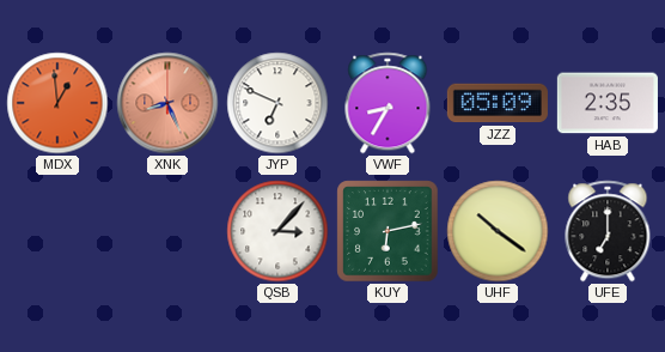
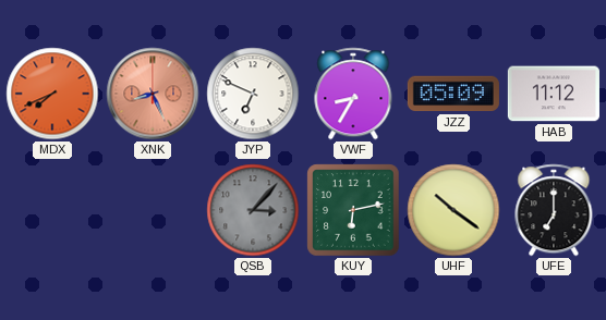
MDX: 12:59 -> 7:41
HAB: 2:35 -> 11:12
QSB dial: white -> grey
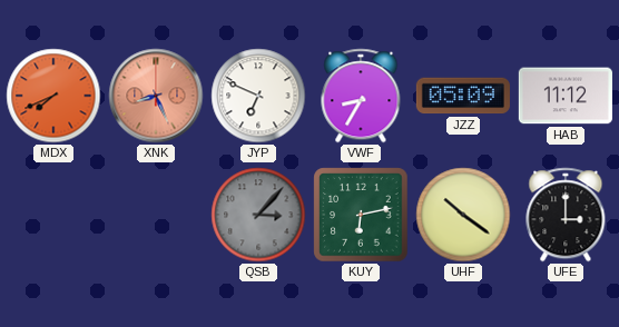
UFE: 7:00 -> 3:00
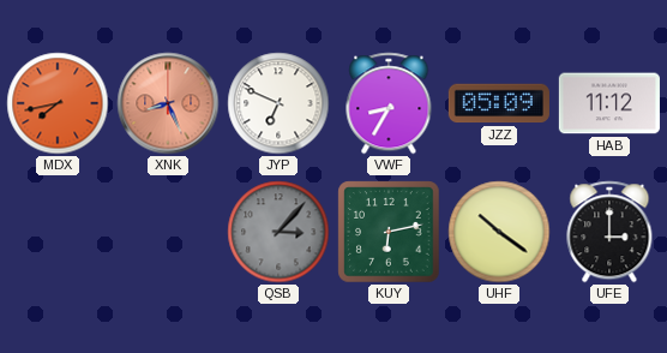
MDX: 7:41 -> 7:43
